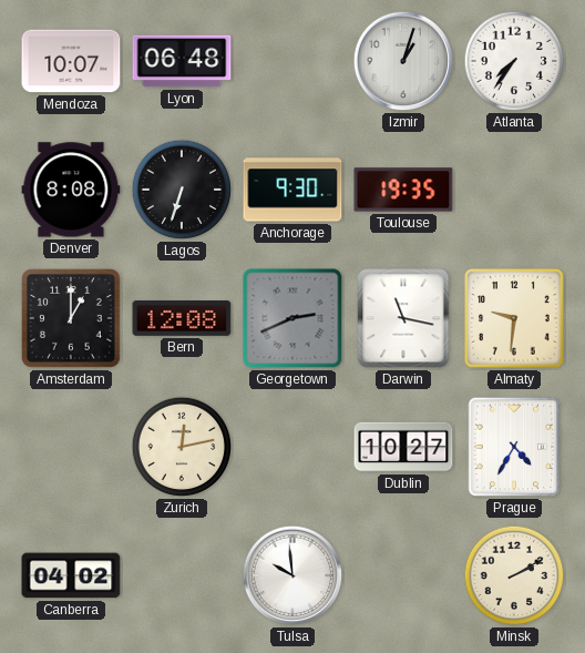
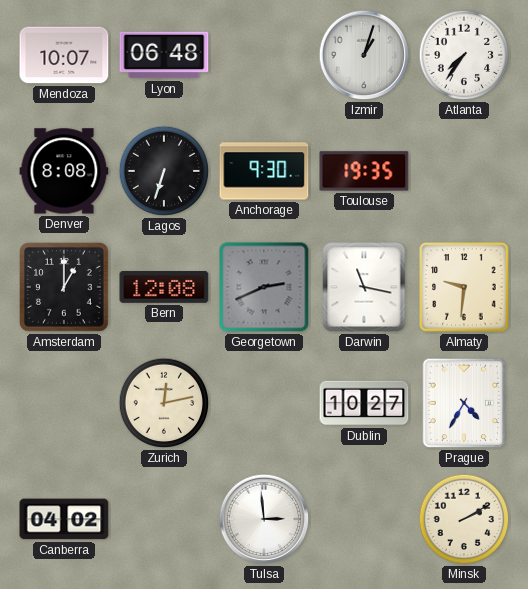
Tulsa: 9:59 -> 2:59
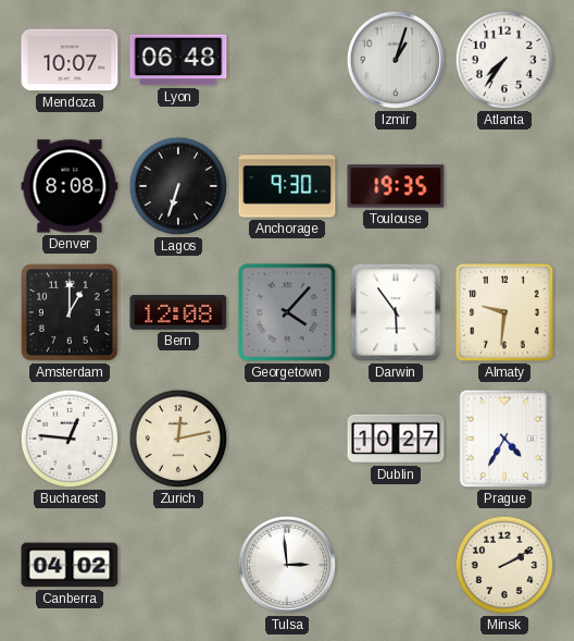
Georgetown: 2:41 -> 4:07
Darwin: 11:17 -> 5:54
Bucharest: none -> 12:46
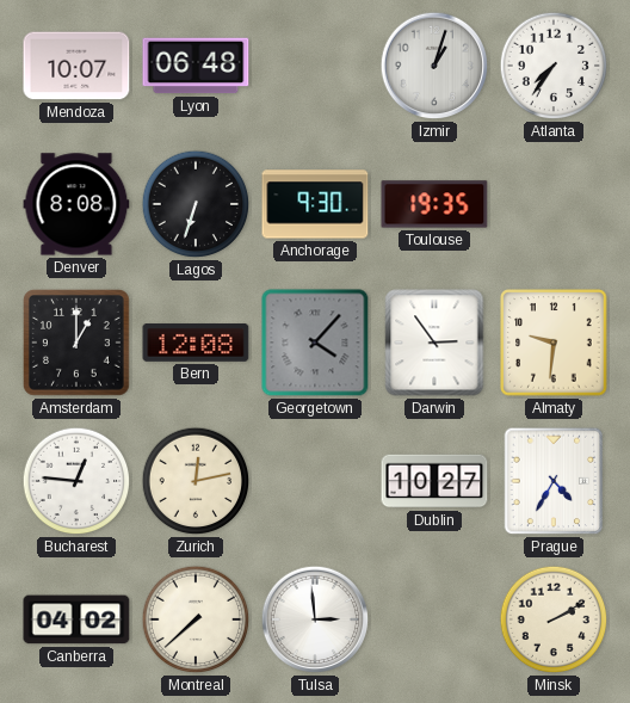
Darwin: 5:54 -> 2:54
Montreal: none -> 7:38
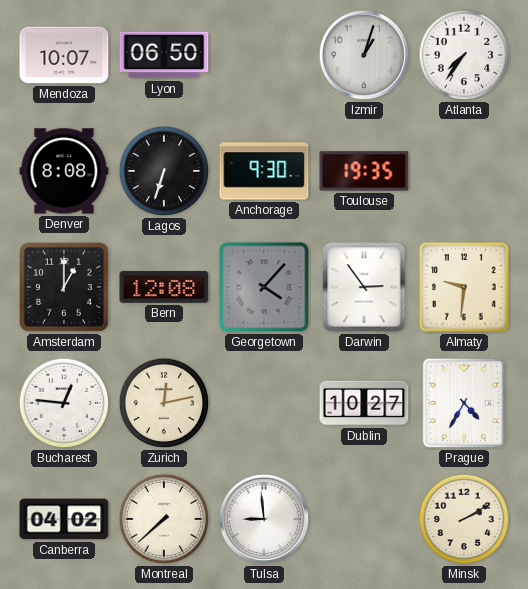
Lyon: 06:48 -> 06:50
Tulsa: 2:59 -> 8:59
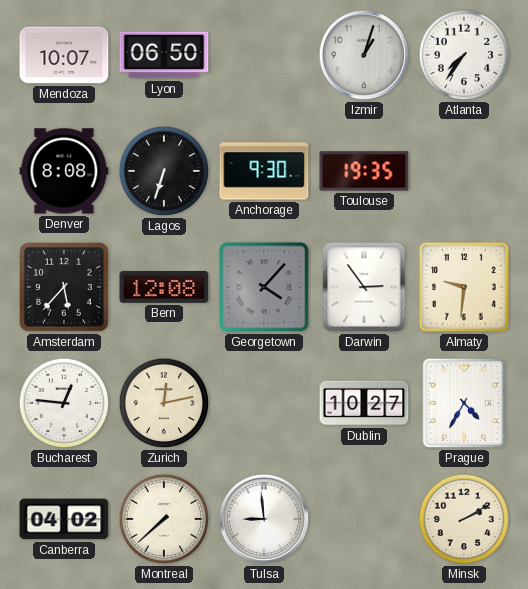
Amsterdam: 1:00 -> 5:37
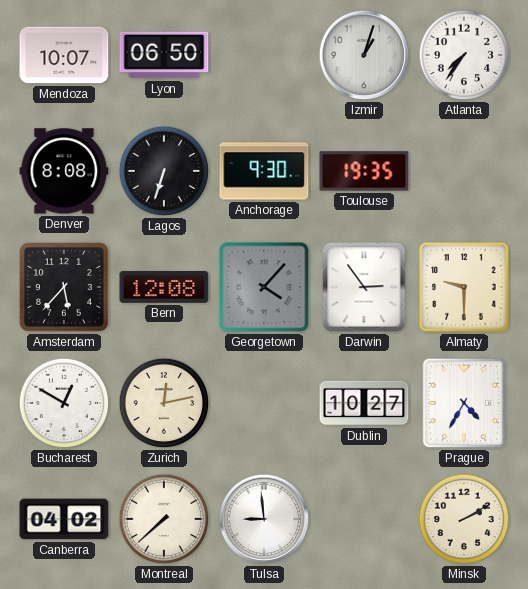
Almaty: 9:31 -> 9:30
Bucharest: 12:46 -> 12:50
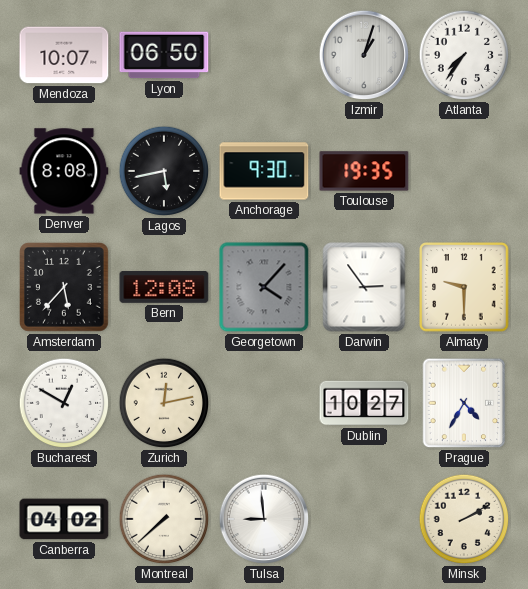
Lagos: 6:33 -> 5:43
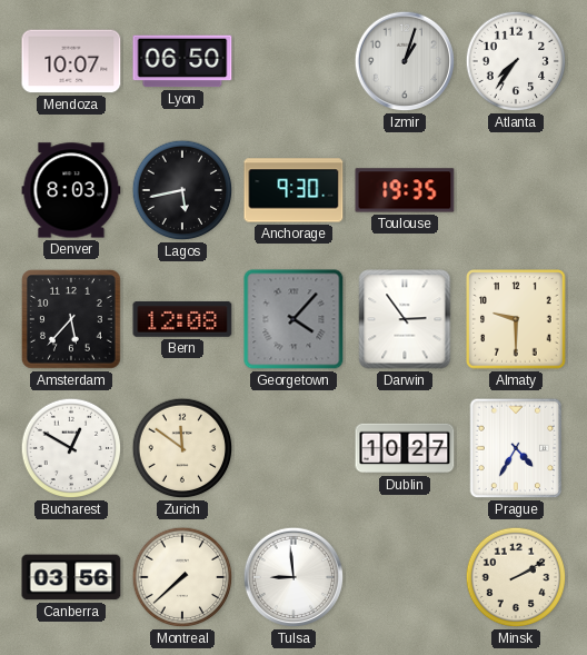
Denver: 8:08 -> 8:03
Zurich: 12:13 -> 11:51
Canberra: 04:02 -> 03:56
